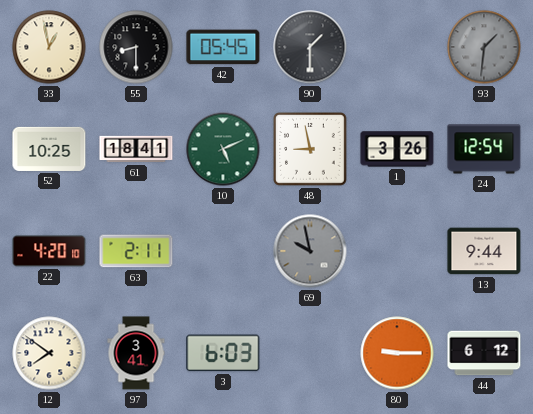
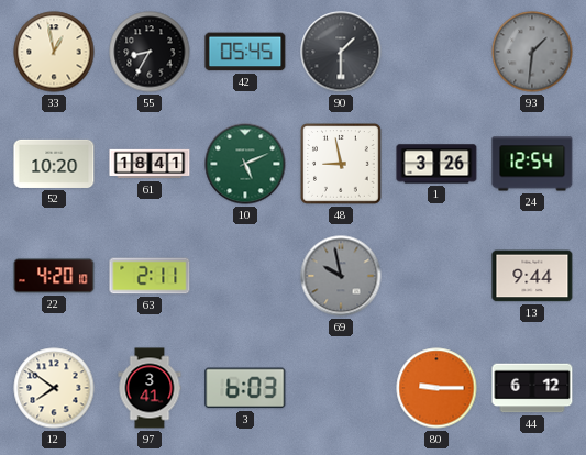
55: 8:30 -> 8:35
52: 10:25 -> 10:20
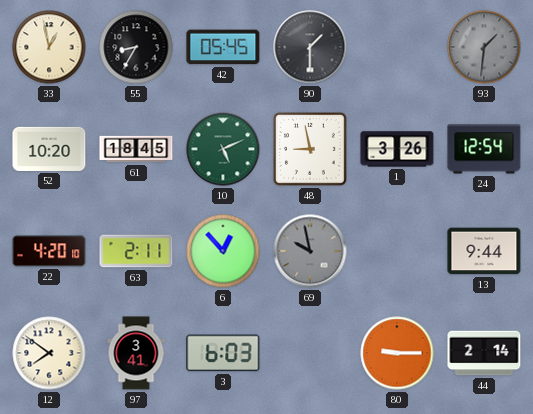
61: 18:41 -> 18:45
6: none -> 12:53
44: 6:12 -> 2:14
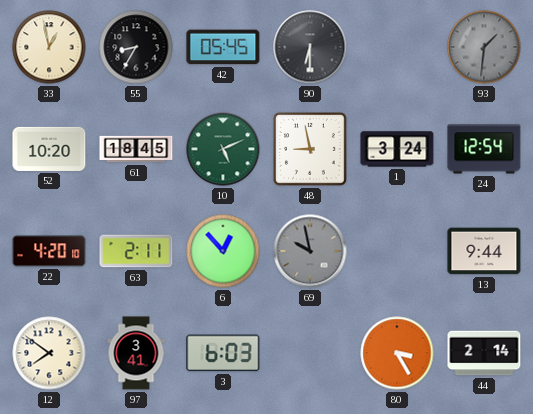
90: 1:30 -> 6:30
1: 3:26 -> 3:24
80: 9:15 -> 3:25
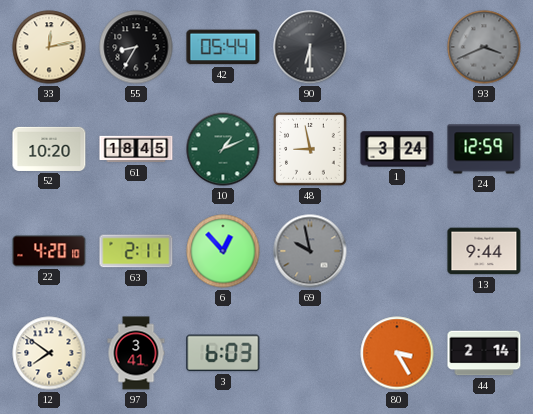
33: 12:58 -> 12:13
42: 05:45 -> 05:44
93: 1:31 -> 3:41
10: 5:11 -> 1:11
24: 12:54 -> 12:59
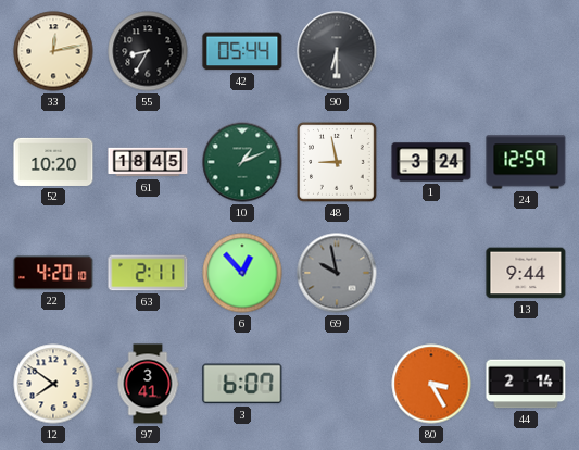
93: 3:41 -> none
3: 6:03 -> 6:07
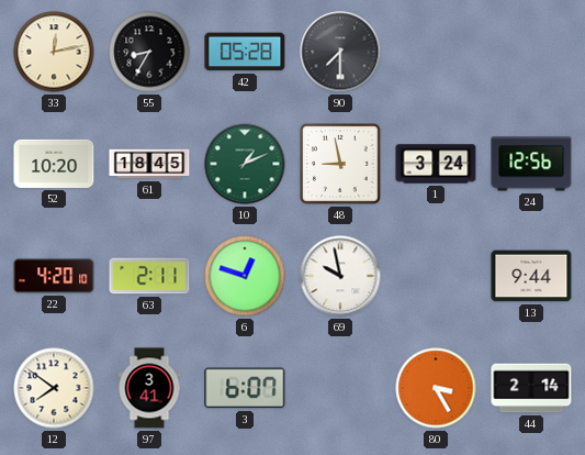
42: 05:44 -> 05:28
90: 6:30 -> 7:30
24: 12:59 -> 12:56
6: 12:53 -> 12:48
69 dial: grey -> white
